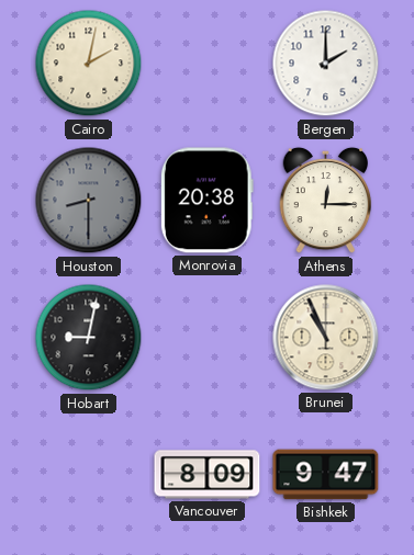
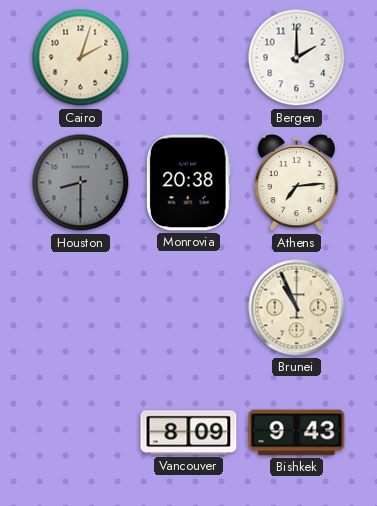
Cairo: 2:02 -> 2:03
Athens: 12:15 -> 7:14
Hobart: 9:02 -> none
Bishkek: 9:47 -> 9:43
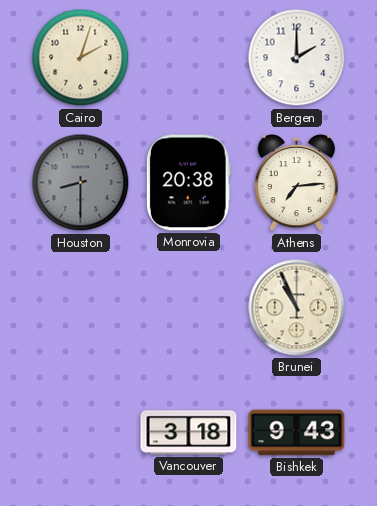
Vancouver: 8:09 -> 3:18
